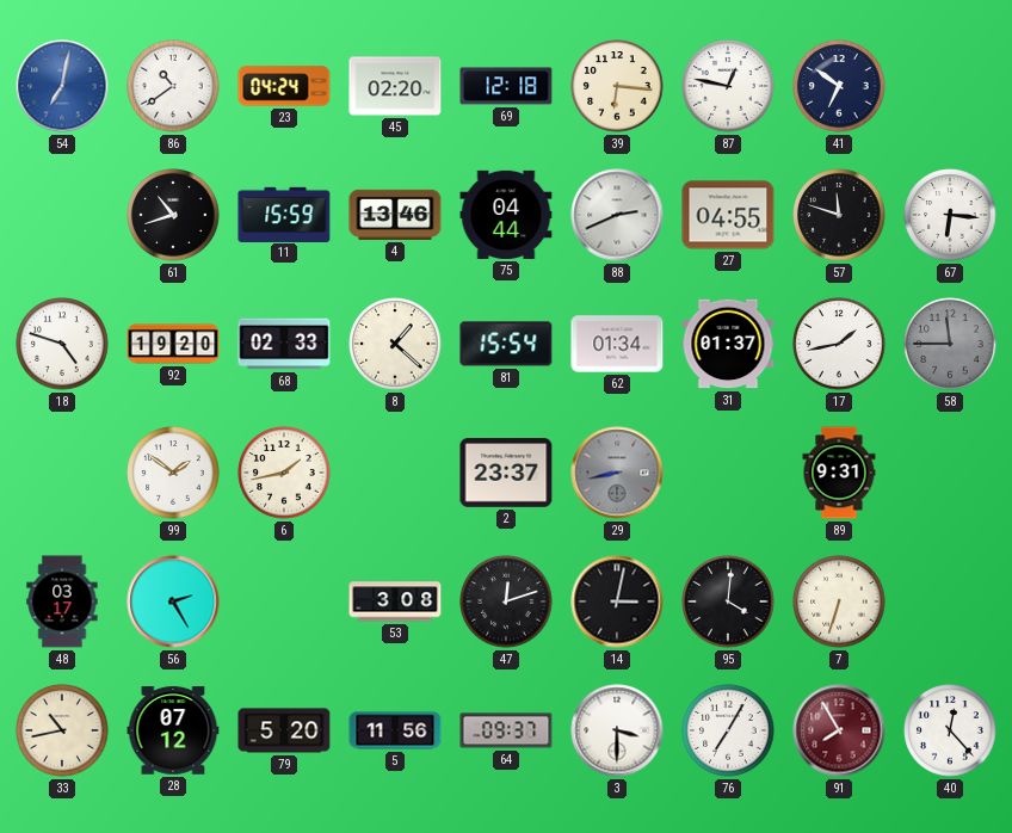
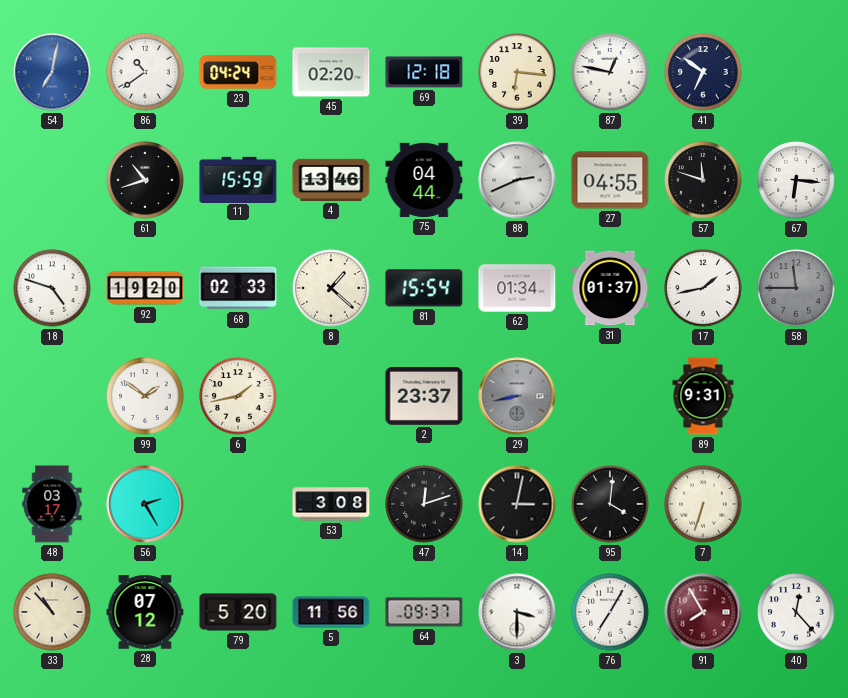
33: 10:43 -> 10:53
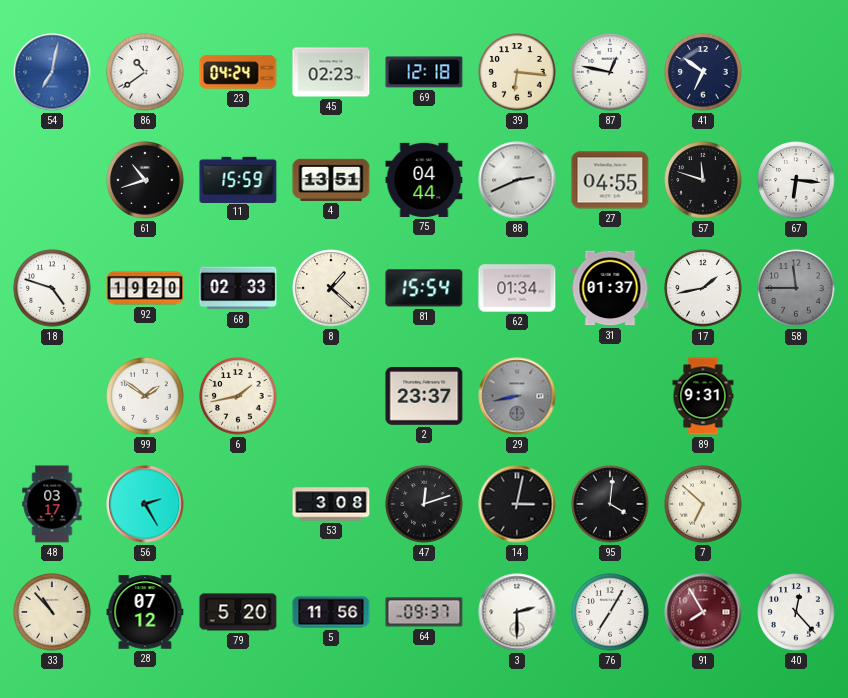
45: 02:20 -> 02:23
4: 13:46 -> 13:51
7: 6:33 -> 6:52
3: 3:30 -> 2:30
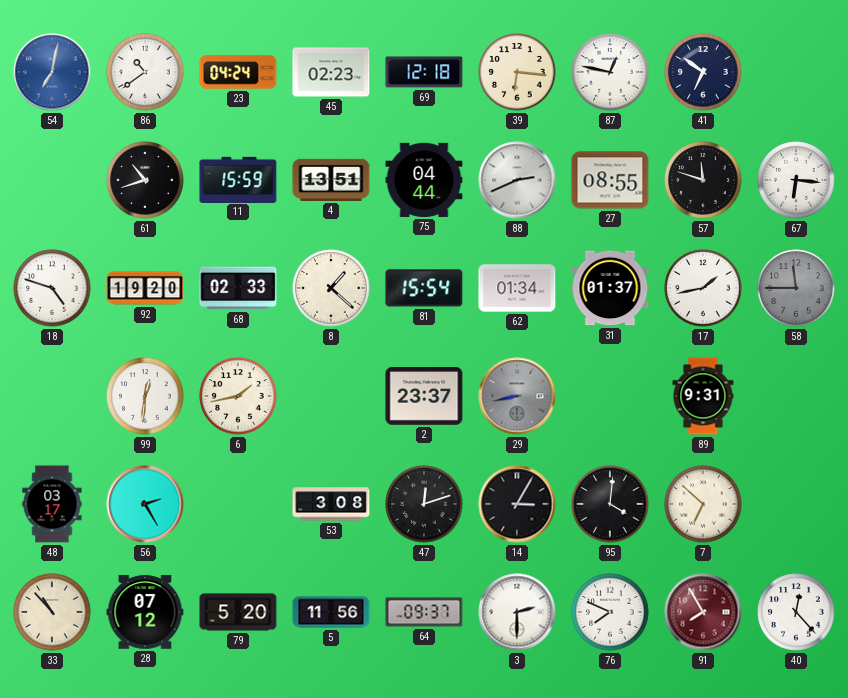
27: 04:55 -> 08:55
99: 1:51 -> 12:31
14: 3:02 -> 3:05
76: 7:05 -> 7:49
